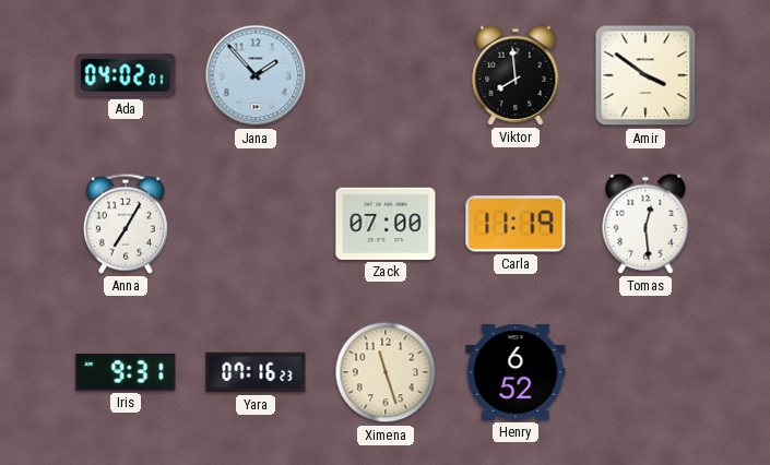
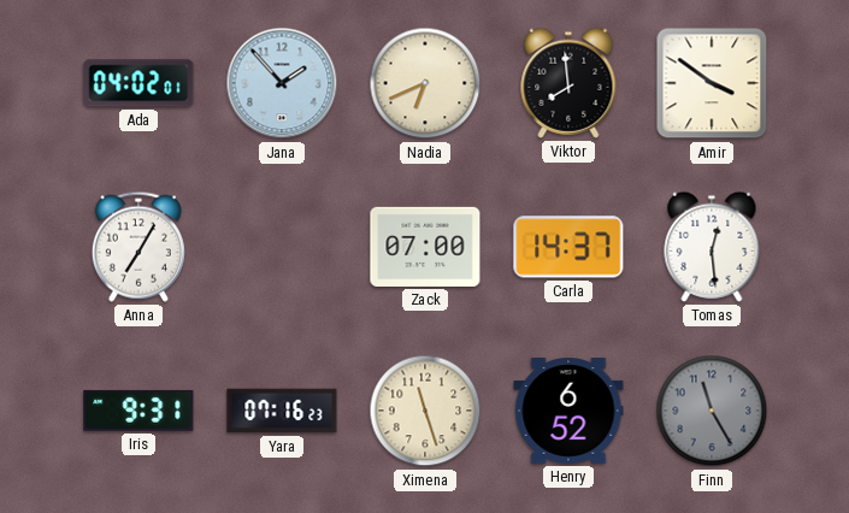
Nadia: none -> 6:41
Carla: 11:19 -> 14:37
Finn: none -> 11:25
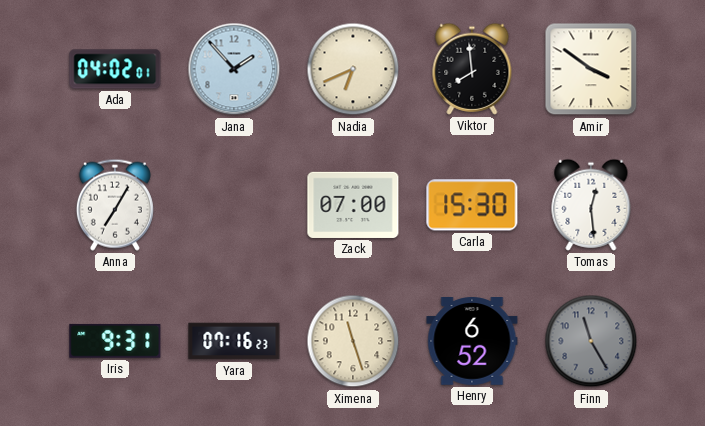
Carla: 14:37 -> 15:30
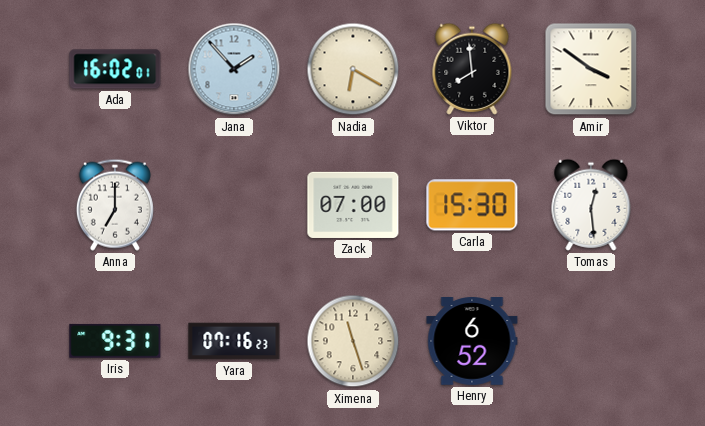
Ada: 04:02 -> 16:02
Nadia: 6:41 -> 6:20
Anna: 7:05 -> 7:00
Finn: 11:25 -> none
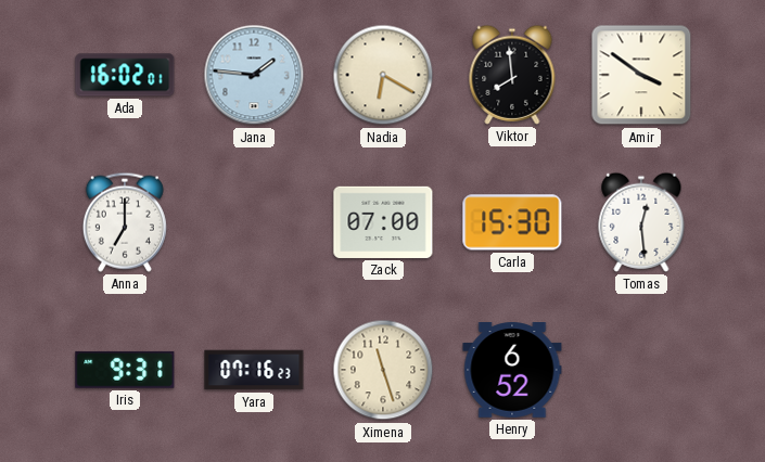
Jana: 1:53 -> 1:46
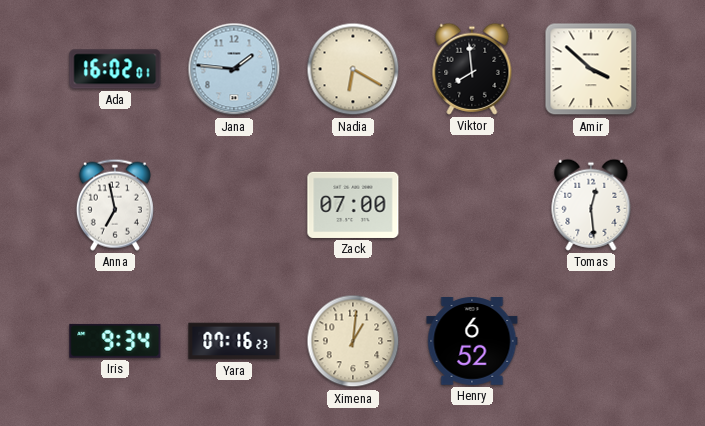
Amir: 3:51 -> 3:52
Anna: 7:00 -> 6:58
Carla: 15:30 -> none
Iris: 9:31 -> 9:34
Ximena: 11:27 -> 1:01
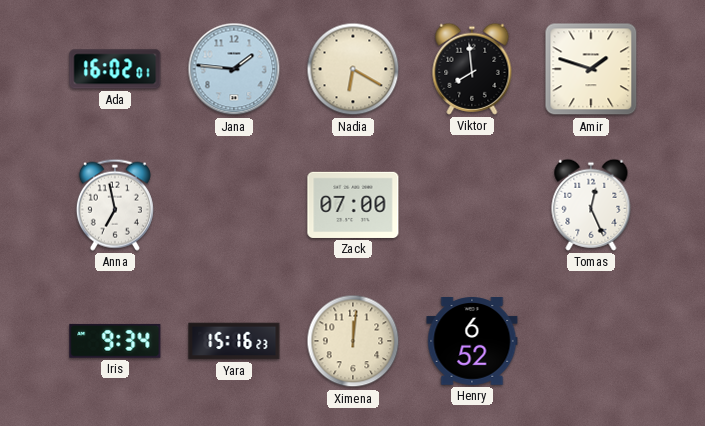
Amir: 3:52 -> 1:48
Tomas: 12:29 -> 12:26
Yara: 07:16 -> 15:16
Ximena: 1:01 -> 12:01
